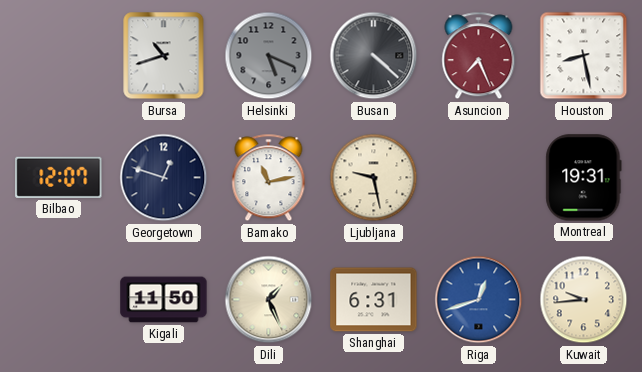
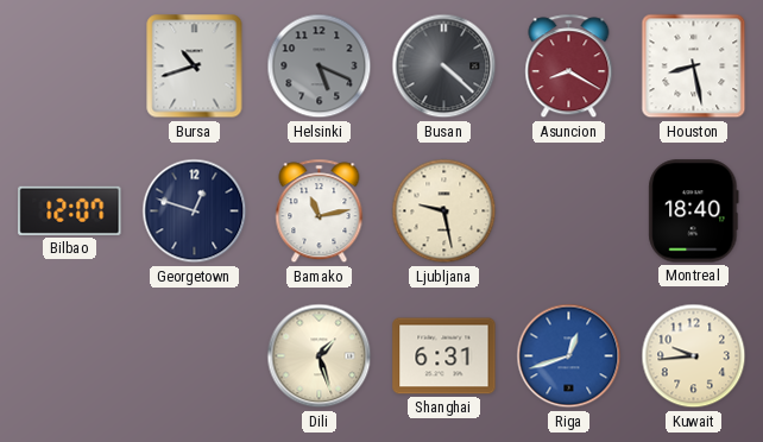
Asuncion: 7:26 -> 8:20
Montreal: 19:31 -> 18:40
Kigali: 11:50 -> none
Dili: 1:26 -> 1:27
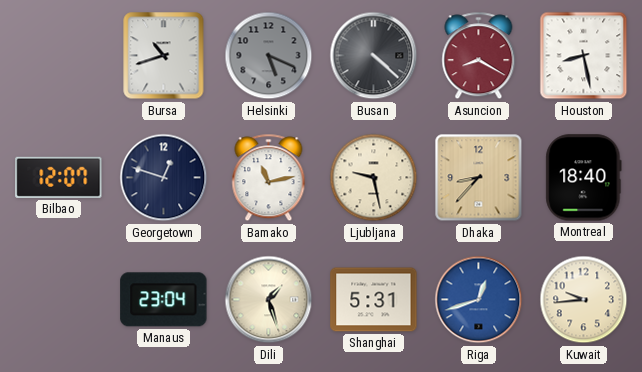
Dhaka: none -> 8:37
Manaus: none -> 23:04
Shanghai: 6:31 -> 5:31
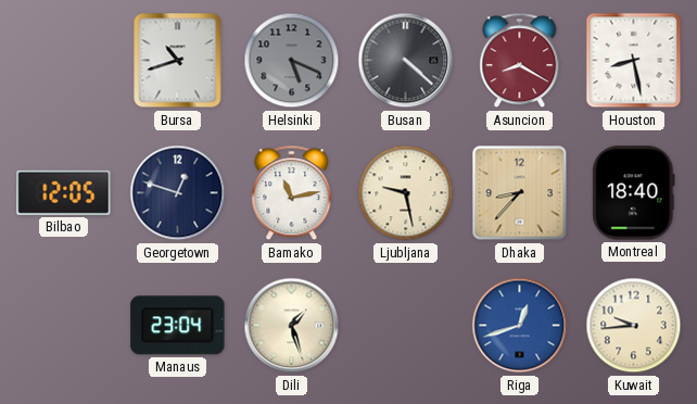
Bilbao: 12:07 -> 12:05
Shanghai: 5:31 -> none
